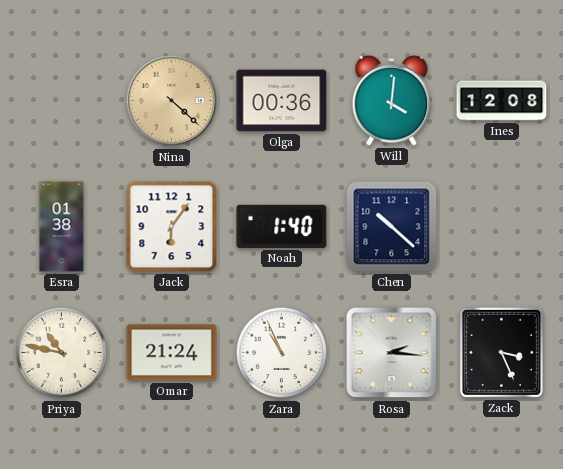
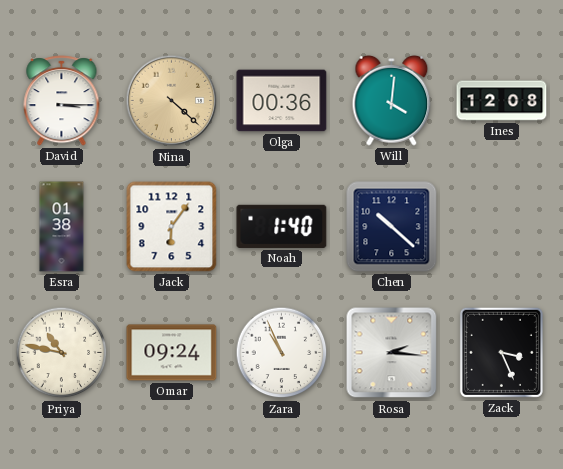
David: none -> 3:15
Omar: 21:24 -> 09:24
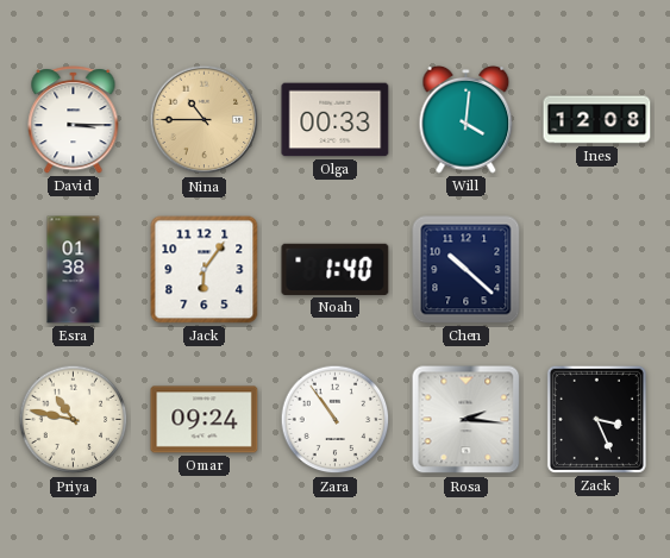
Nina: 4:22 -> 10:45
Olga: 00:36 -> 00:33
Zara: 10:56 -> 10:54
